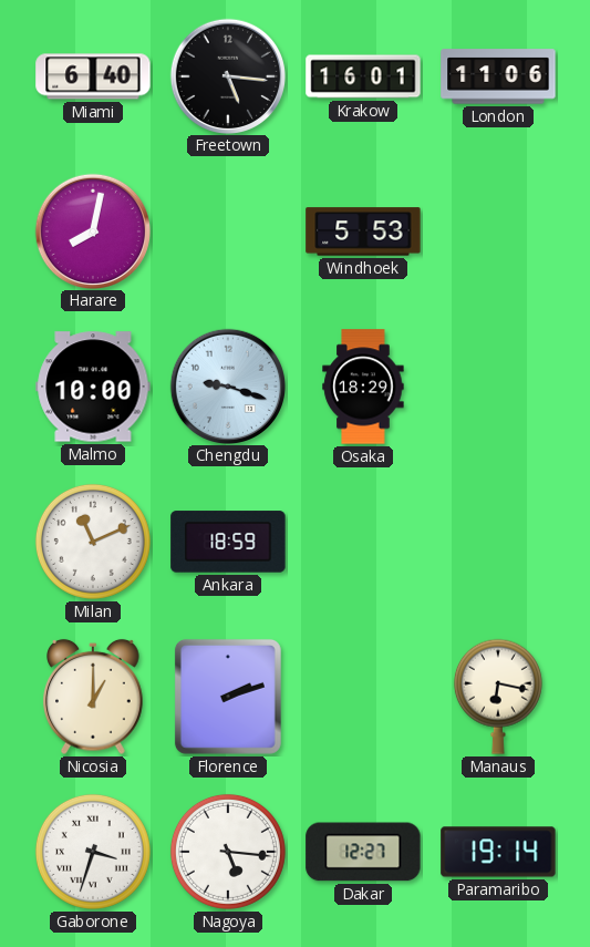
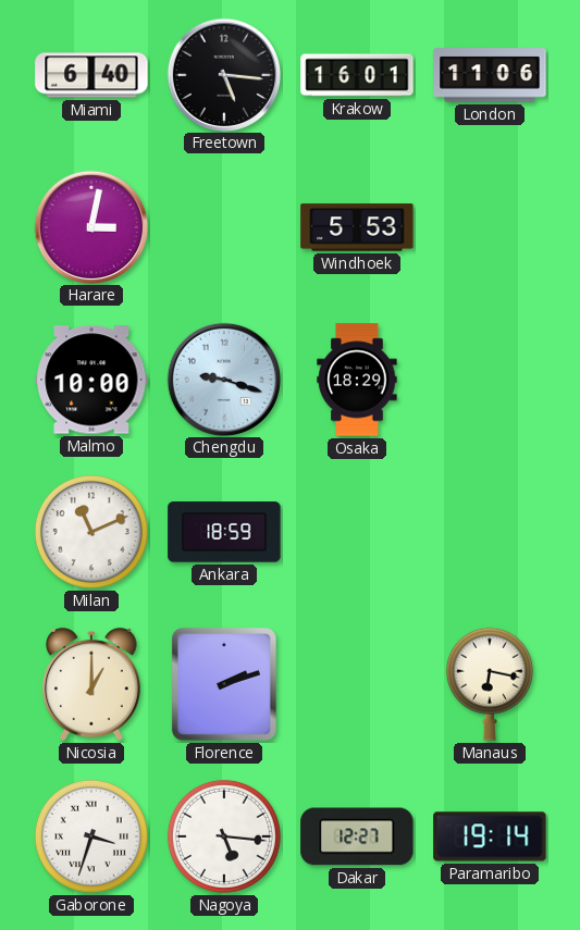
Harare: 8:02 -> 3:02
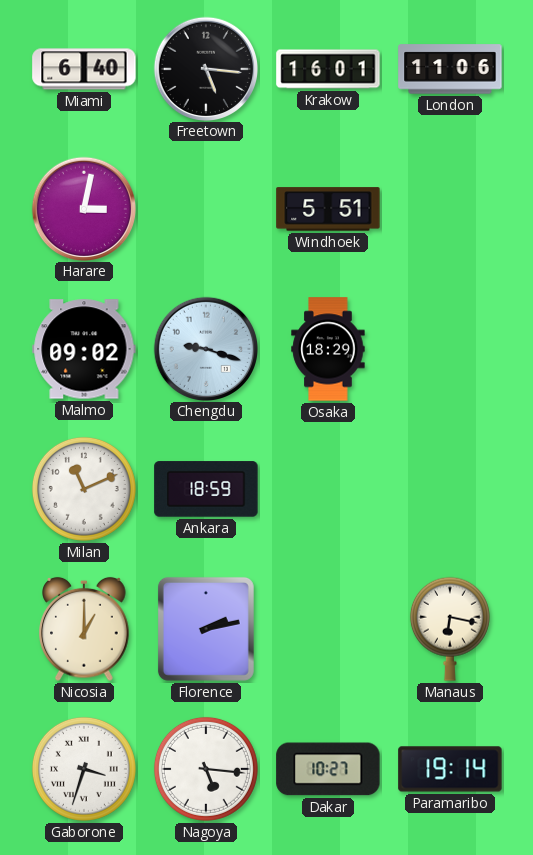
Windhoek: 5:53 -> 5:51
Malmo: 10:00 -> 09:02
Florence: 2:12 -> 2:13
Dakar: 12:27 -> 10:27
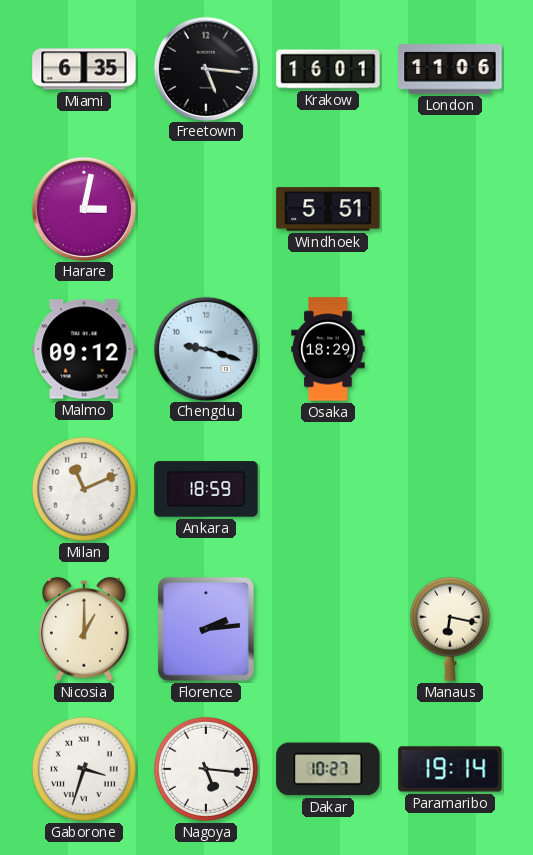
Miami: 6:40 -> 6:35
Malmo: 09:02 -> 09:12
Florence: 2:13 -> 2:14
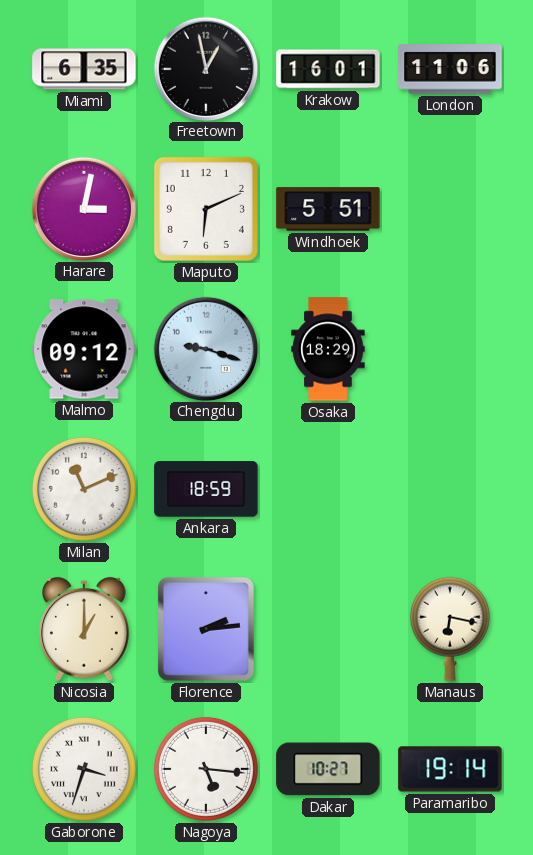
Freetown: 5:16 -> 12:58
Maputo: none -> 6:11
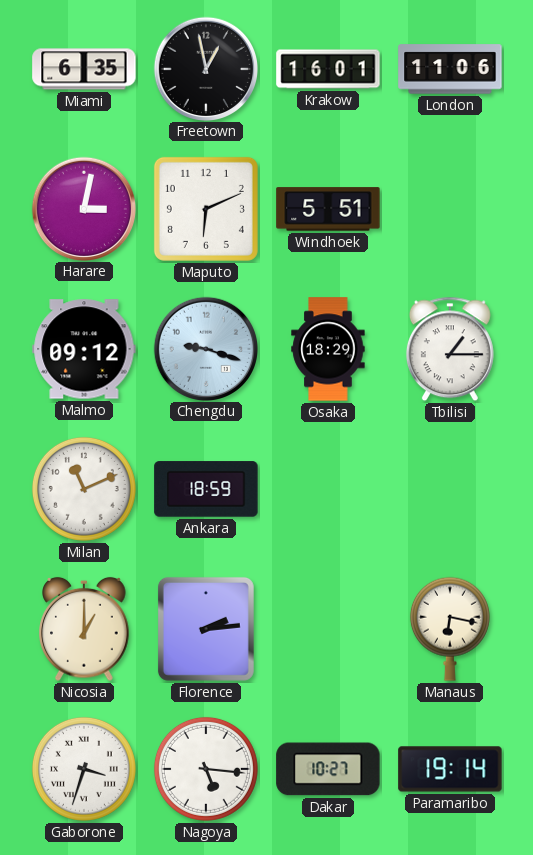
Tbilisi: none -> 1:15
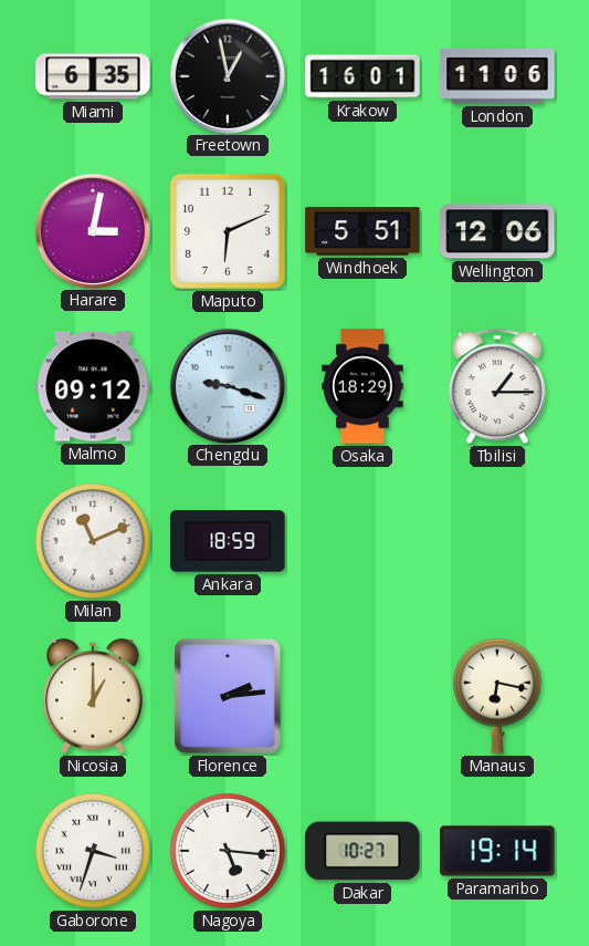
Wellington: none -> 12:06
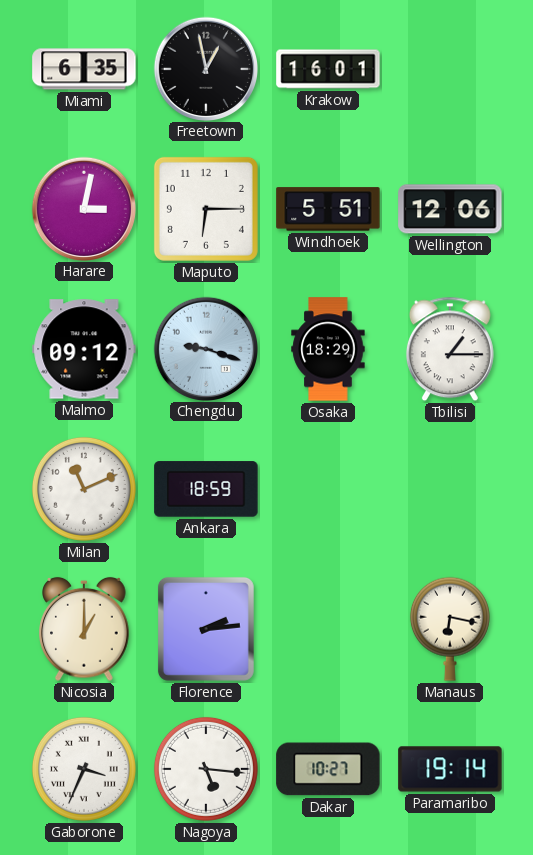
London: 11:06 -> none
Maputo: 6:11 -> 6:15
Gaborone: 3:33 -> 3:34
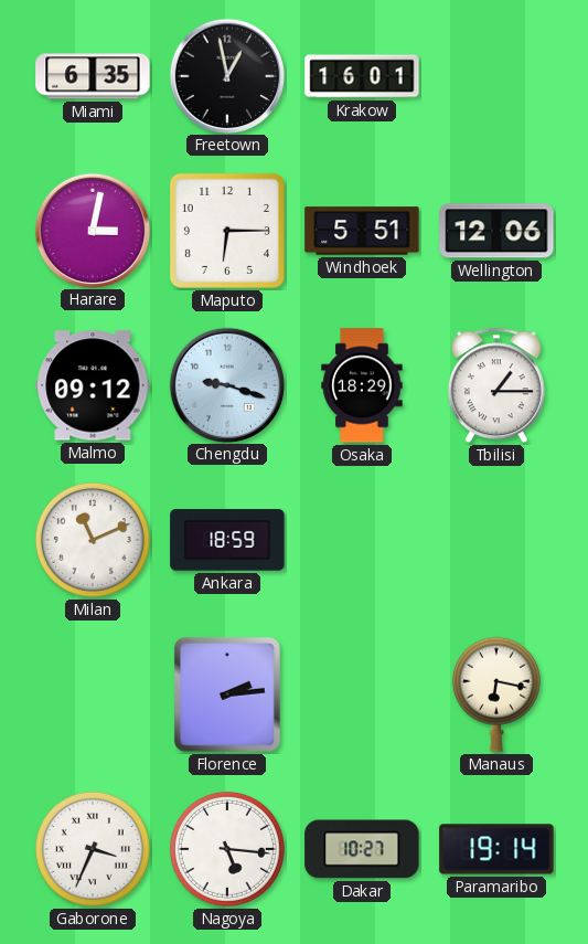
Nicosia: 1:00 -> none
